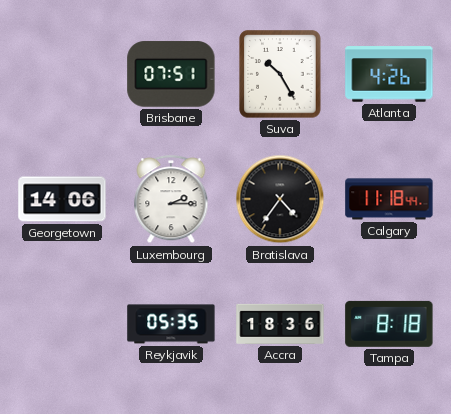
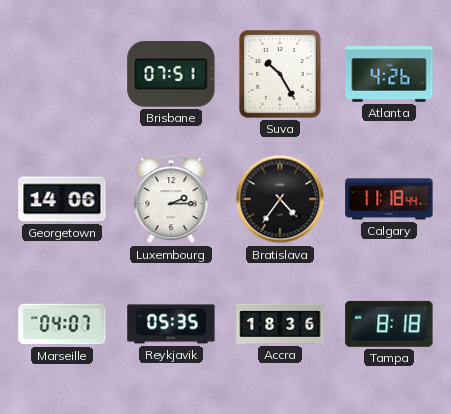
Marseille: none -> 04:07
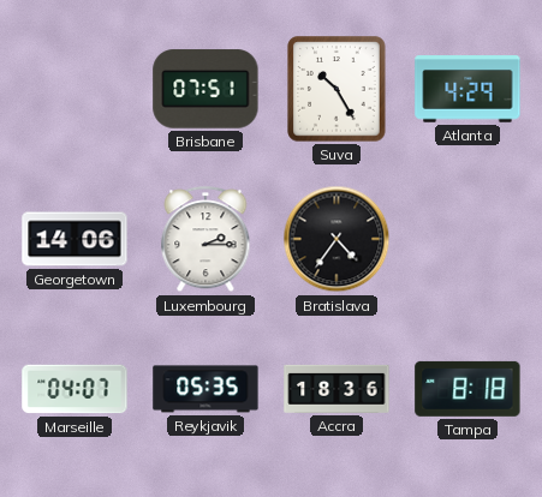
Atlanta: 4:26 -> 4:29
Calgary: 11:18 -> none
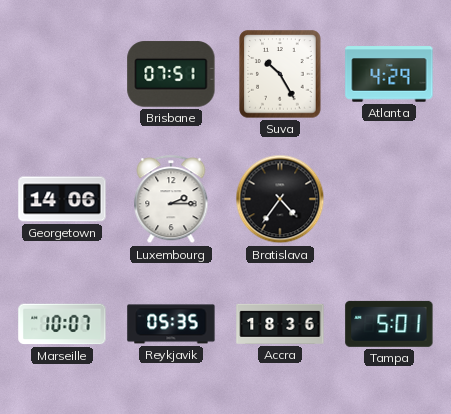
Marseille: 04:07 -> 10:07
Tampa: 8:18 -> 5:01
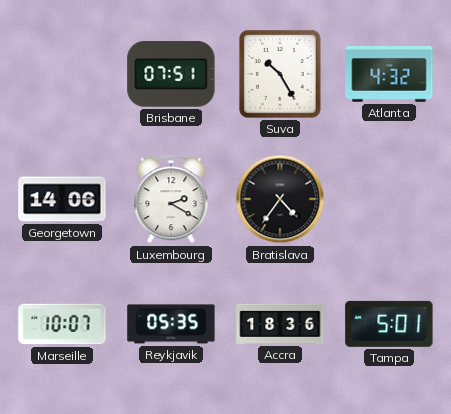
Atlanta: 4:29 -> 4:32
Luxembourg: 2:15 -> 2:20
